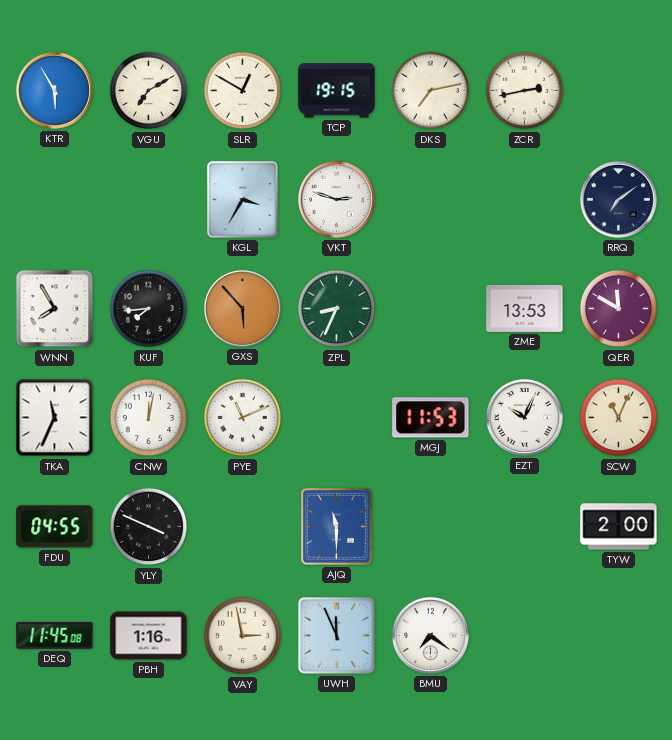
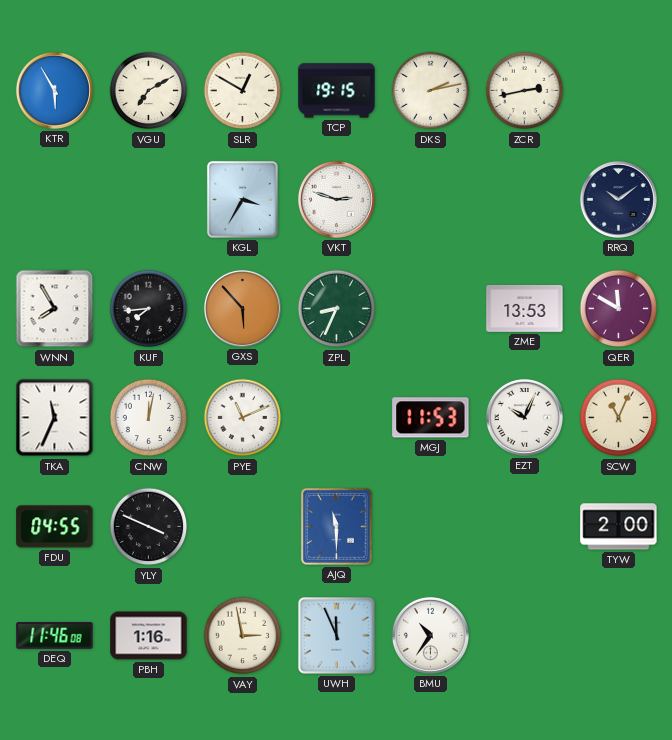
DKS: 7:13 -> 2:13
RRQ: 7:09 -> 10:09
DEQ: 11:45 -> 11:46
BMU: 7:21 -> 10:36
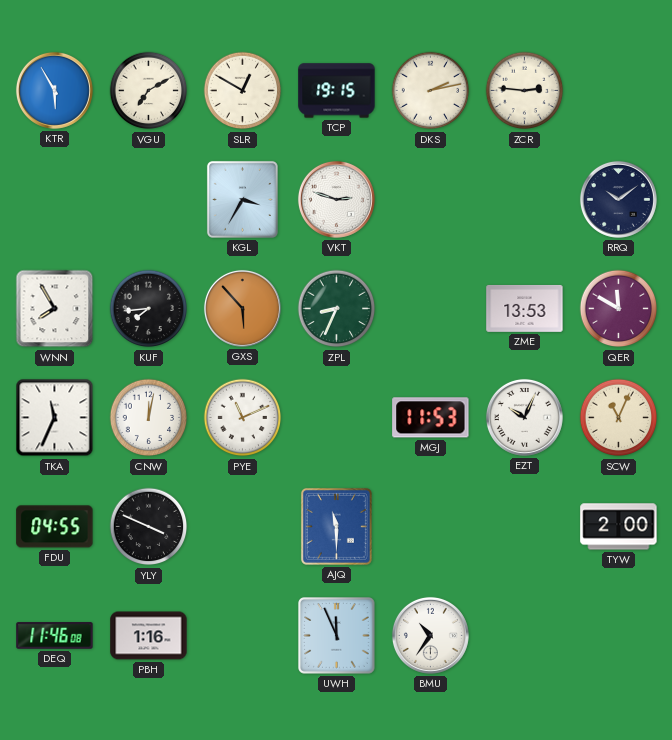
ZCR: 2:43 -> 2:46
VAY: 2:58 -> none
